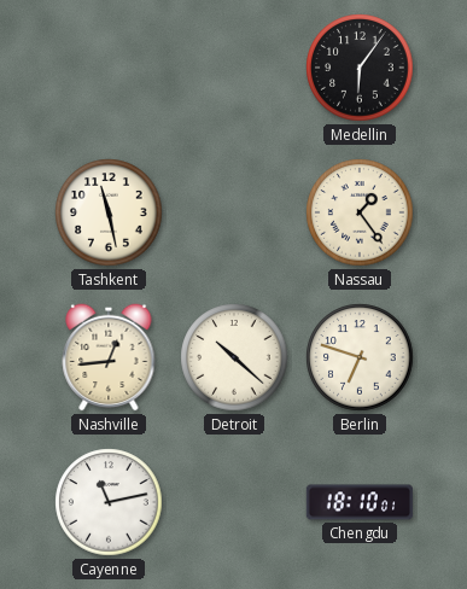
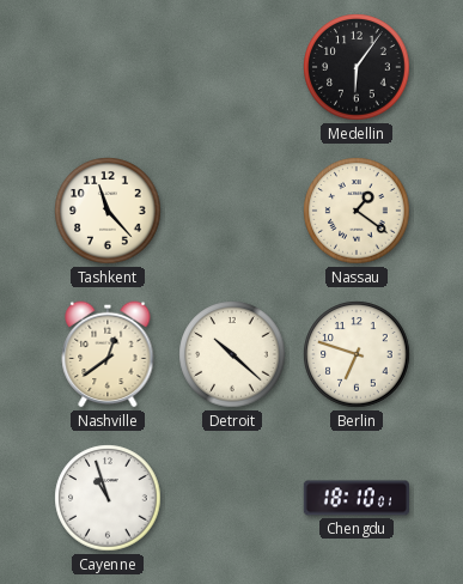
Tashkent: 11:28 -> 11:23
Nassau: 1:24 -> 1:21
Nashville: 12:44 -> 12:39
Cayenne: 11:13 -> 10:57
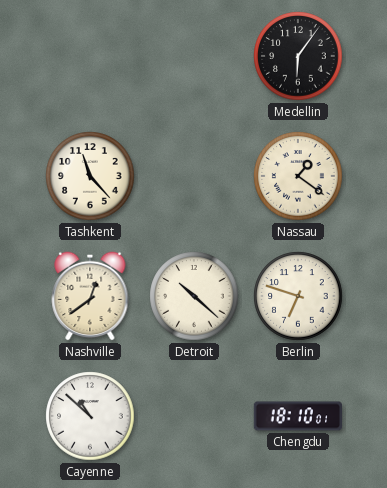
Cayenne: 10:57 -> 10:52
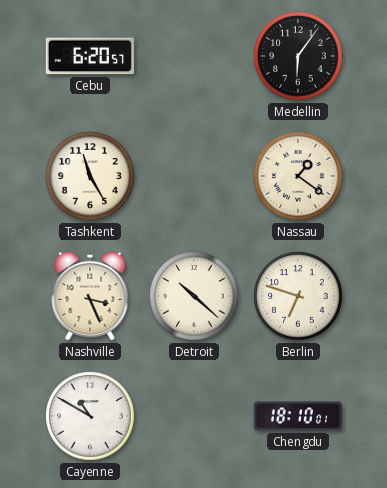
Cebu: none -> 6:20
Tashkent: 11:23 -> 11:25
Nashville: 12:39 -> 3:26
Cayenne: 10:52 -> 10:50
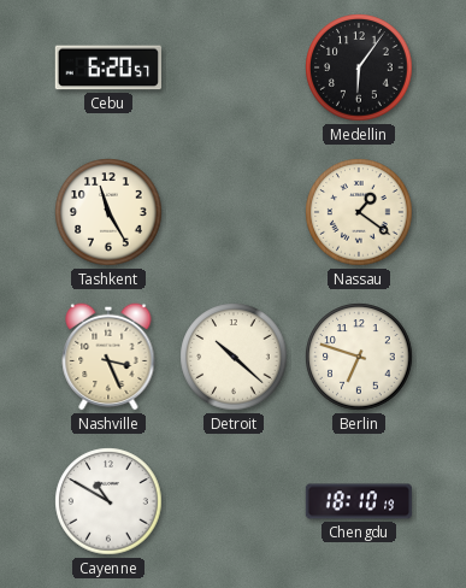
Chengdu: 18:10:01 -> 18:10:19
